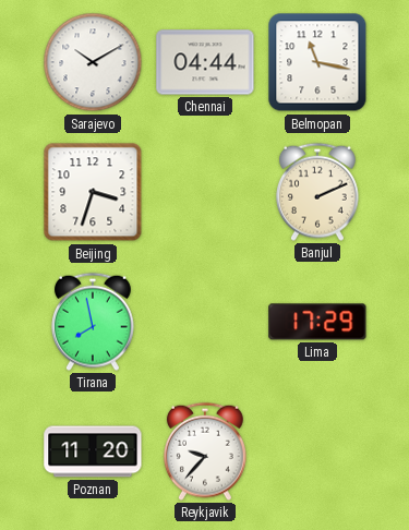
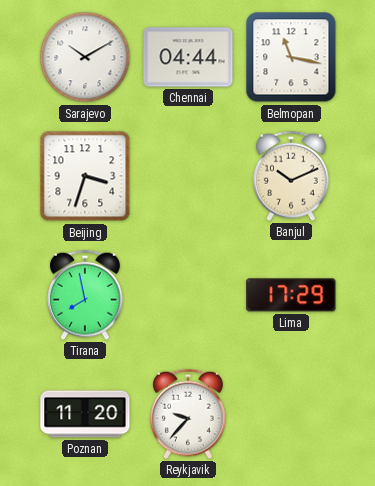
Banjul: 2:11 -> 10:11
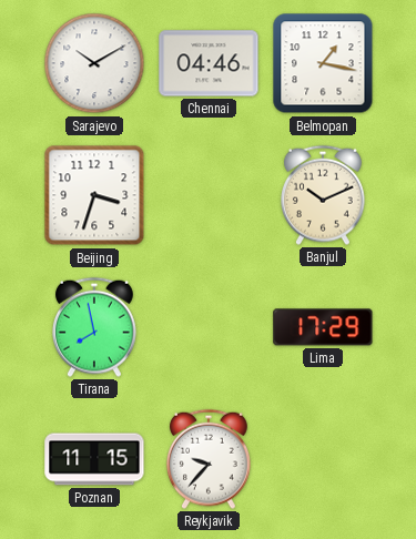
Chennai: 04:44 -> 04:46
Belmopan: 11:17 -> 1:17
Poznan: 11:20 -> 11:15
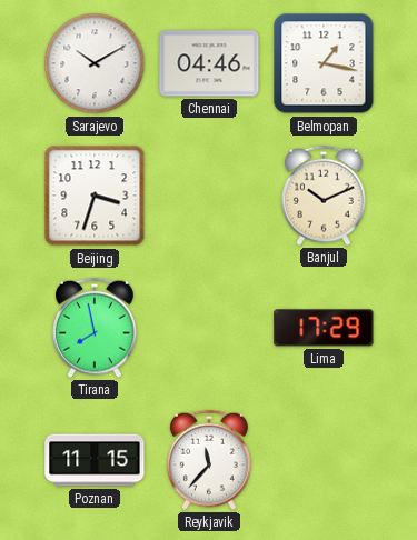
Reykjavik: 9:37 -> 11:37
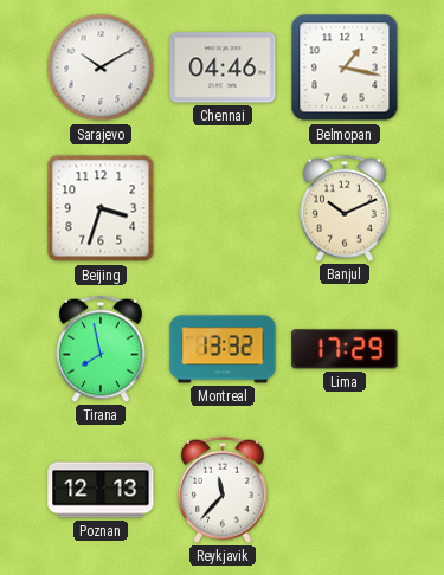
Montreal: none -> 13:32
Poznan: 11:15 -> 12:13
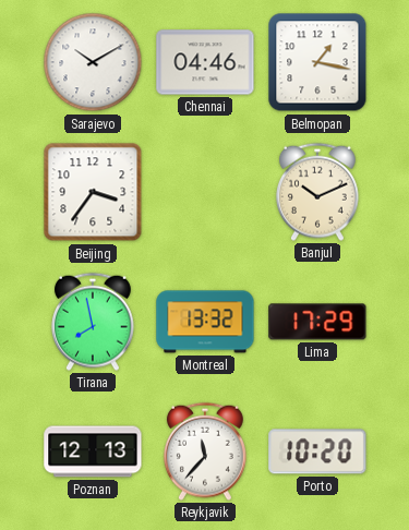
Beijing: 3:33 -> 3:36
Porto: none -> 10:20
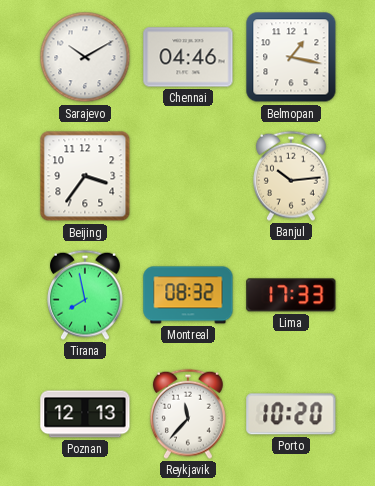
Banjul: 10:11 -> 10:14
Montreal: 13:32 -> 08:32
Lima: 17:29 -> 17:33
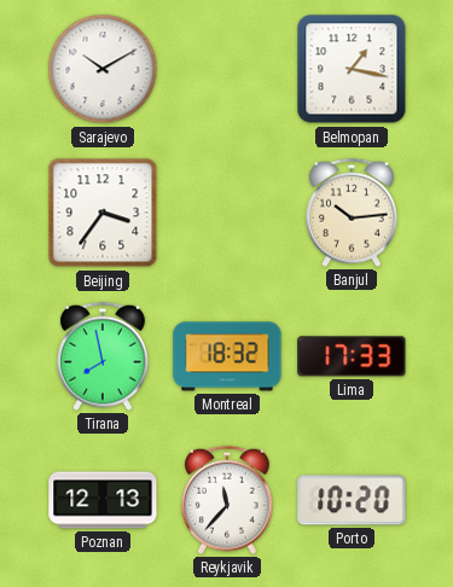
Chennai: 04:46 -> none
Montreal: 08:32 -> 18:32
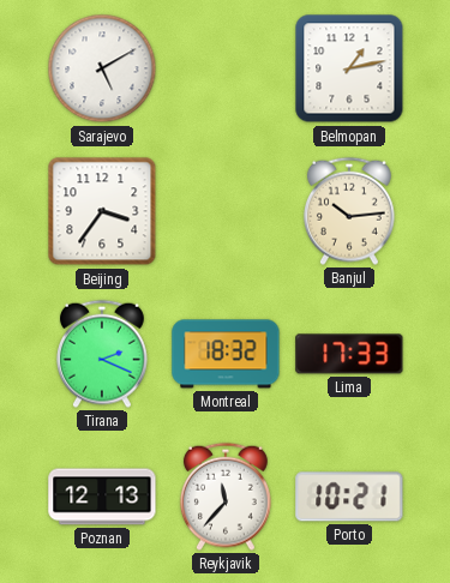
Sarajevo: 10:10 -> 5:10
Belmopan: 1:17 -> 1:13
Tirana: 7:58 -> 2:19
Porto: 10:20 -> 10:21
